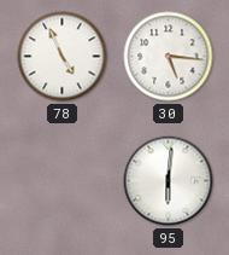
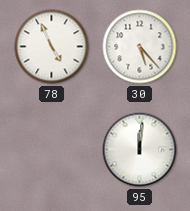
30: 5:16 -> 5:23
95: 6:01 -> 12:01
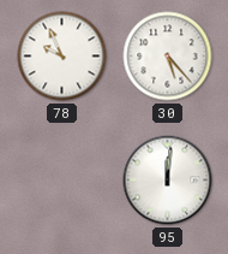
78: 4:56 -> 9:56
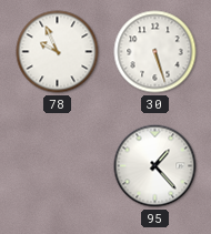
30: 5:23 -> 5:27
95: 12:01 -> 1:23
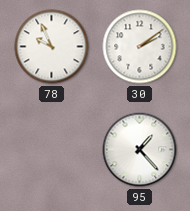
30: 5:27 -> 2:09
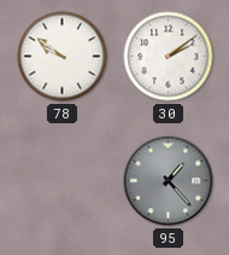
78: 9:56 -> 9:51
95 dial: white -> grey
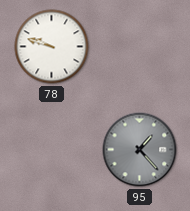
78: 9:51 -> 9:48
30: 2:09 -> none
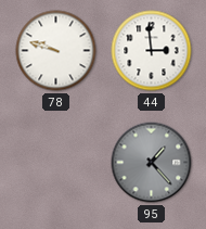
44: none -> 2:59
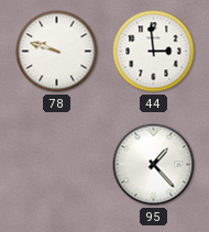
95 dial: grey -> white
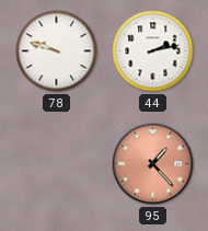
44: 2:59 -> 2:13
95 dial: white -> salmon
